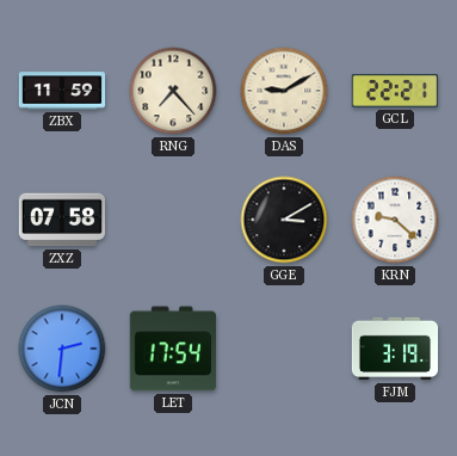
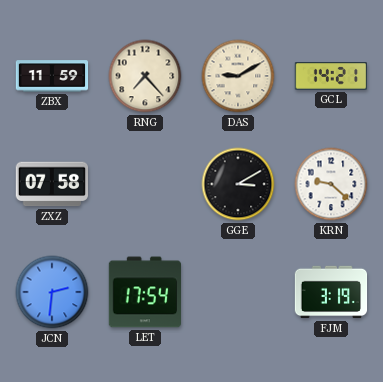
GCL: 22:21 -> 14:21
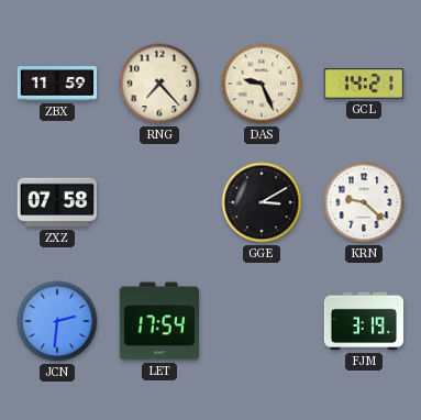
DAS: 9:10 -> 9:26
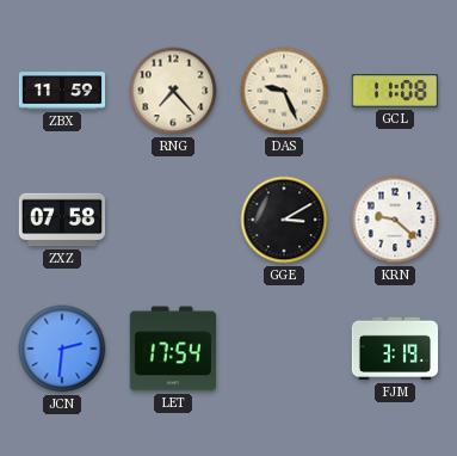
GCL: 14:21 -> 11:08
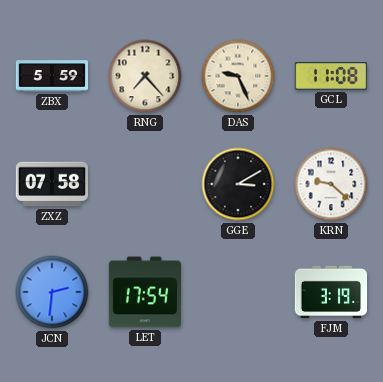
ZBX: 11:59 -> 5:59
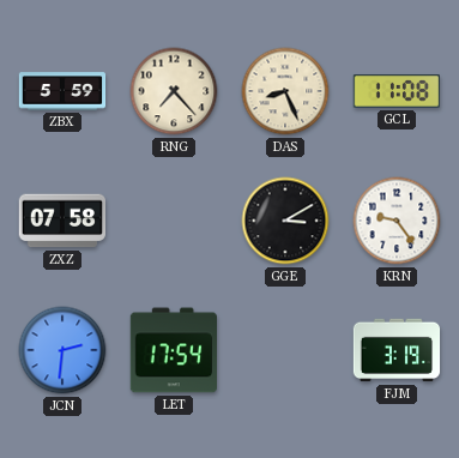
DAS: 9:26 -> 8:26
KRN: 9:22 -> 9:24
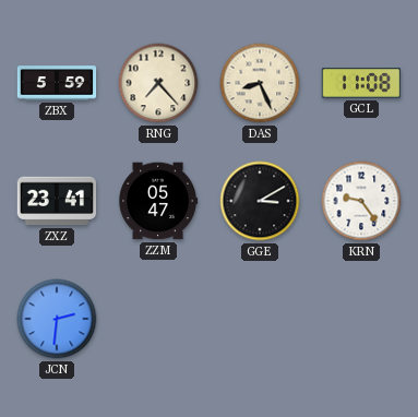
ZXZ: 07:58 -> 23:41
ZZM: none -> 05:47
LET: 17:54 -> none
FJM: 3:19 -> none
